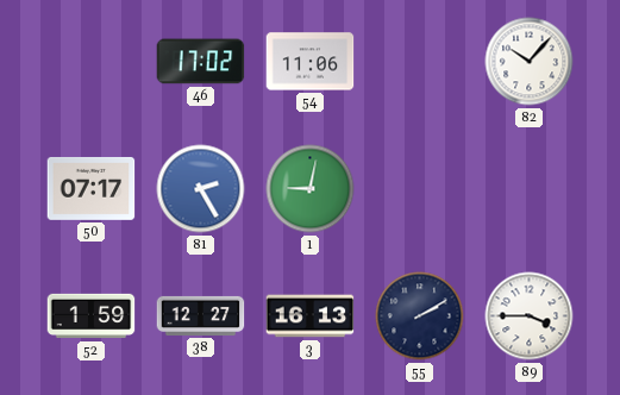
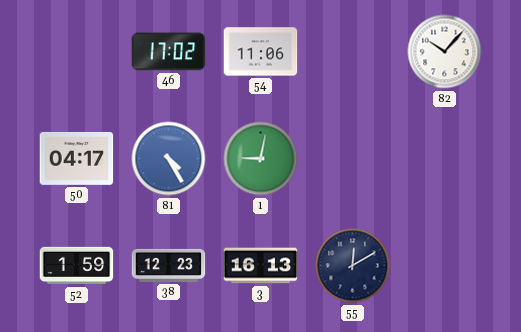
50: 07:17 -> 04:17
81: 2:25 -> 4:25
38: 12:27 -> 12:23
55: 2:10 -> 12:10
89: 3:45 -> none
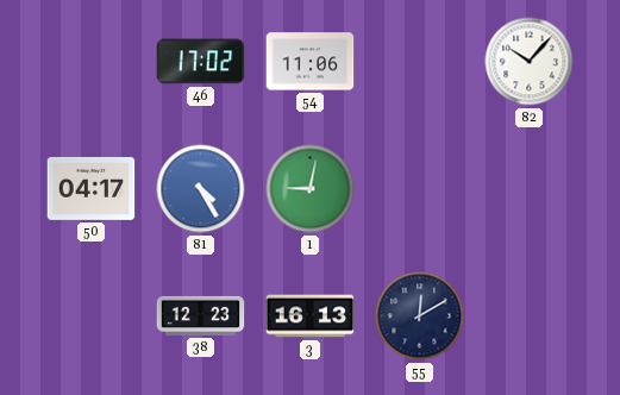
52: 1:59 -> none
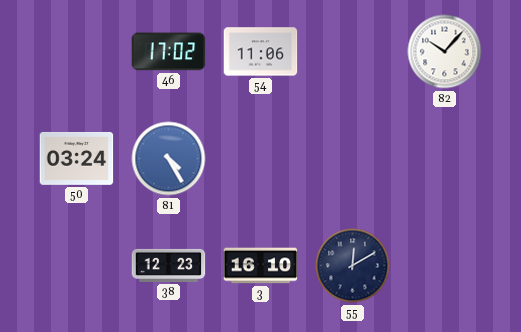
50: 04:17 -> 03:24
1: 9:02 -> none
3: 16:13 -> 16:10
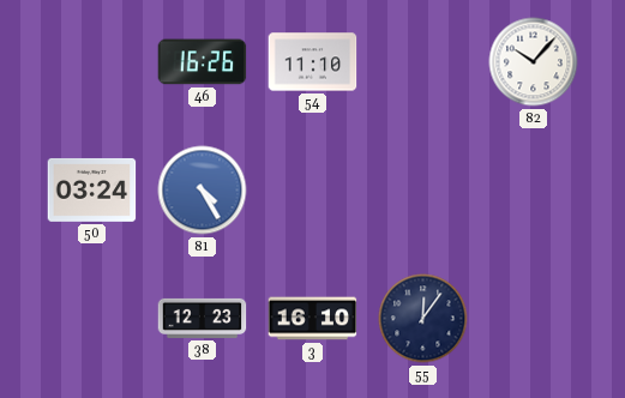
46: 17:02 -> 16:26
54: 11:06 -> 11:10
55: 12:10 -> 12:06
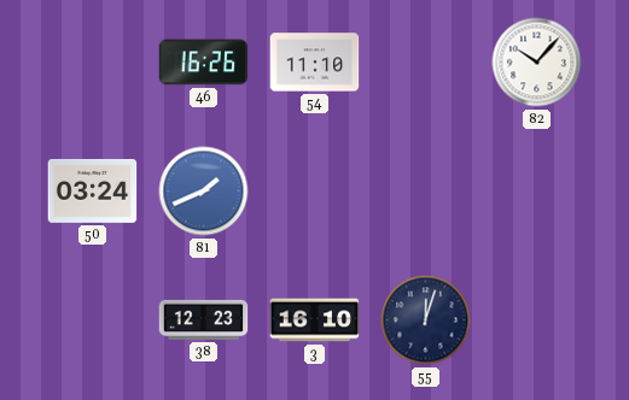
81: 4:25 -> 1:41
55: 12:06 -> 12:03
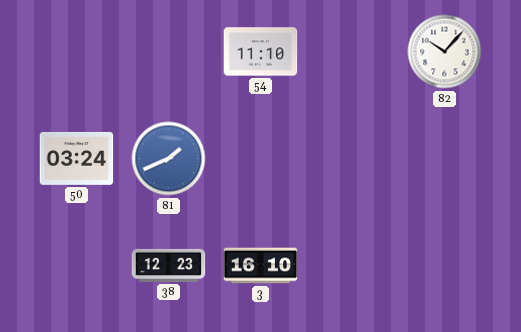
46: 16:26 -> none
55: 12:03 -> none
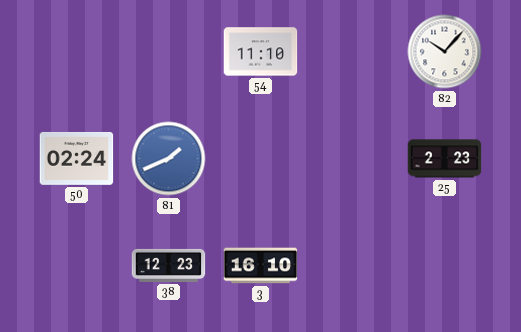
50: 03:24 -> 02:24
25: none -> 2:23
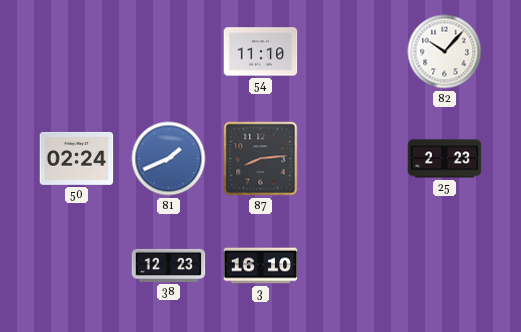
87: none -> 8:14
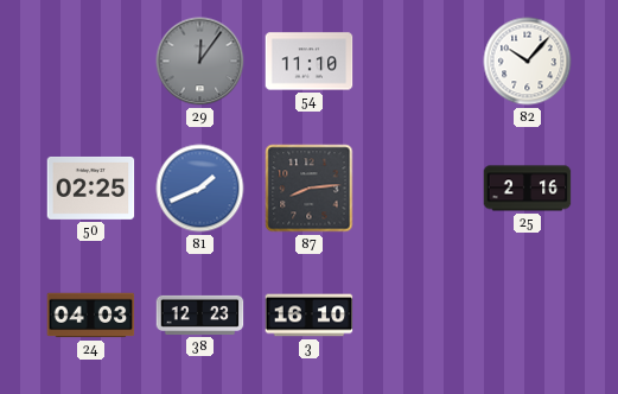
29: none -> 12:06
50: 02:24 -> 02:25
25: 2:23 -> 2:16
24: none -> 04:03
